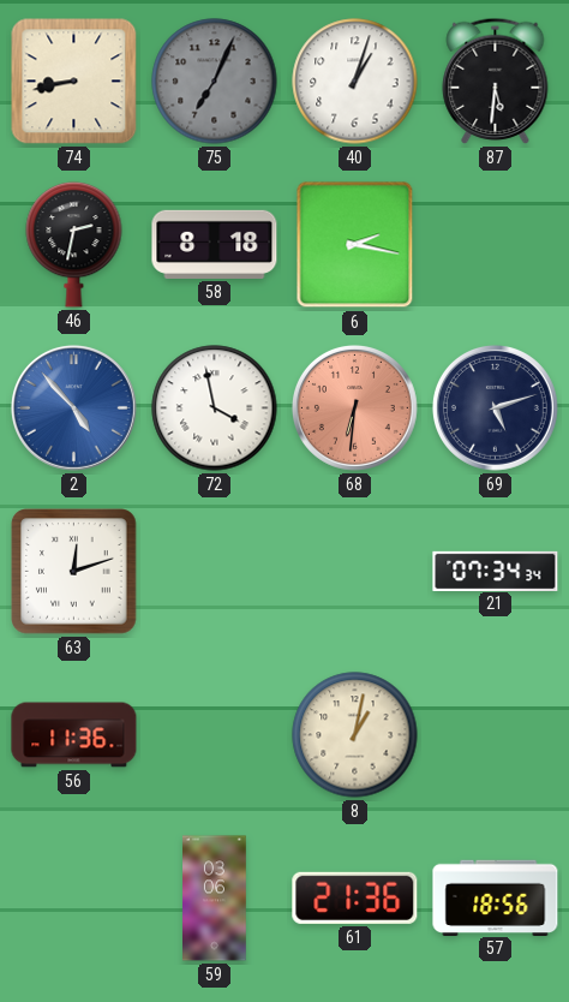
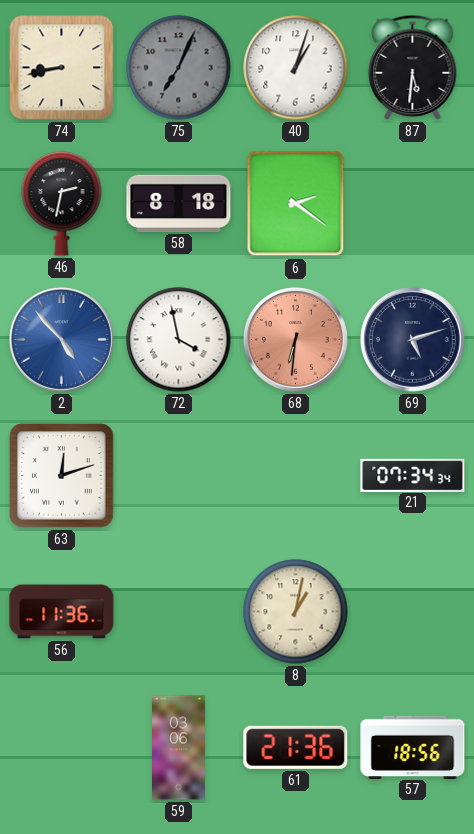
6: 2:17 -> 2:21
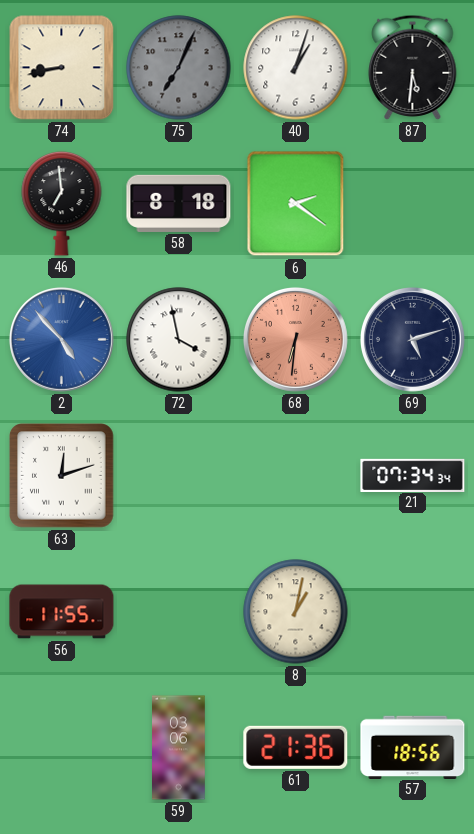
46: 2:32 -> 6:59
56: 11:36 -> 11:55
